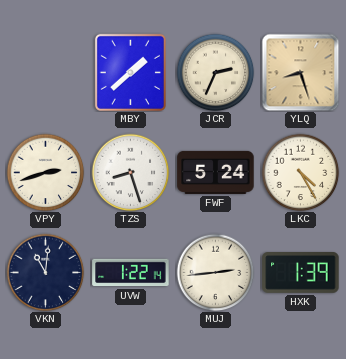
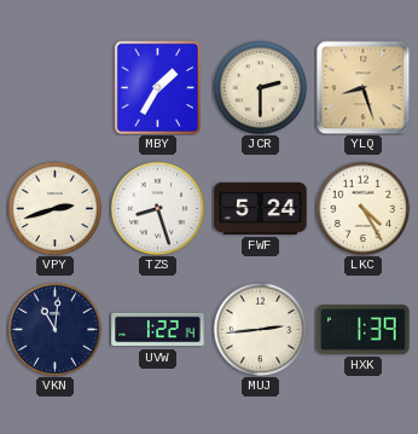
MBY: 1:38 -> 1:35
JCR: 2:34 -> 2:30
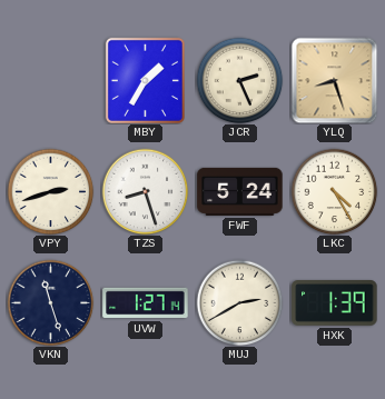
JCR: 2:30 -> 2:26
VKN: 11:01 -> 11:27
UVW: 1:22 -> 1:27
MUJ: 2:44 -> 2:40
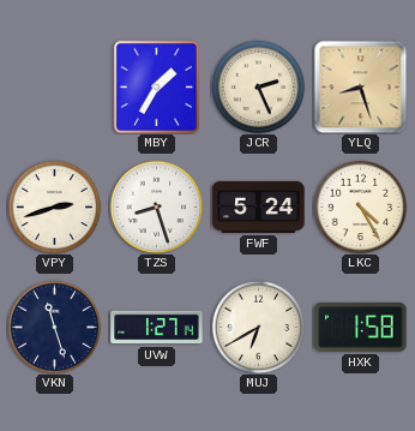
MUJ: 2:40 -> 6:40
HXK: 1:39 -> 1:58
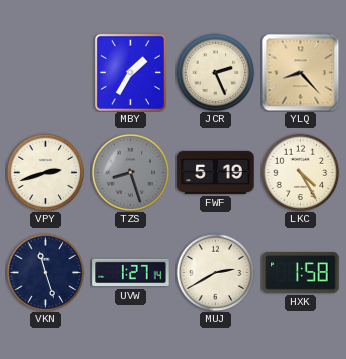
YLQ: 8:27 -> 8:23
TZS dial: white -> grey
FWF: 5:24 -> 5:19
MUJ: 6:40 -> 2:40
